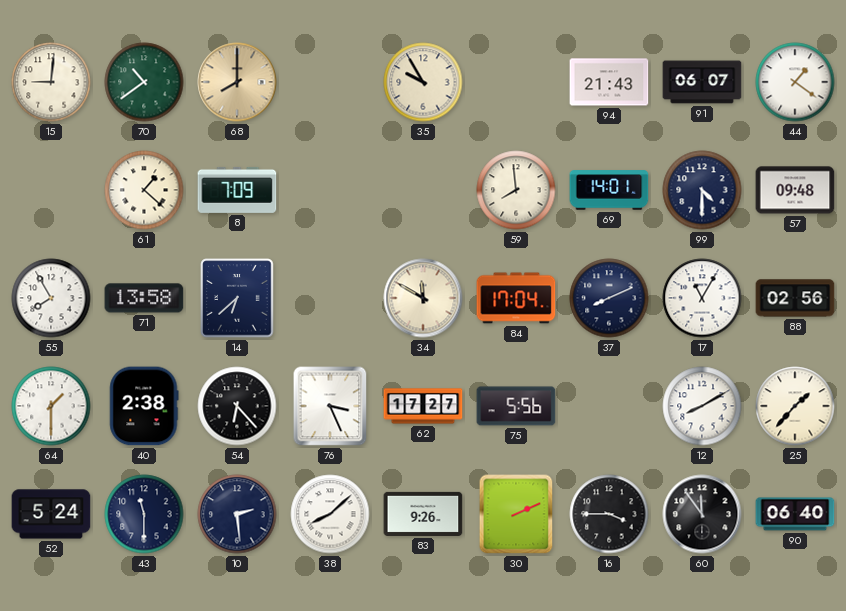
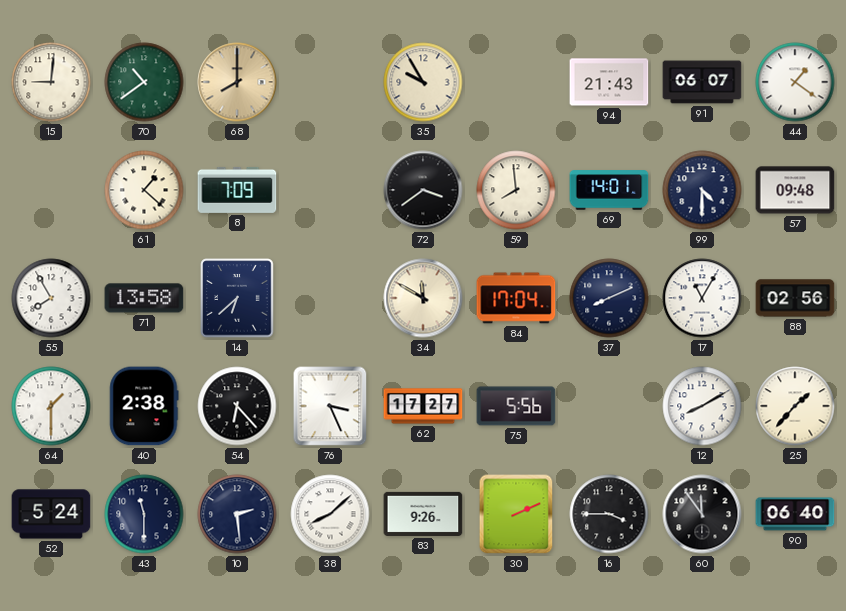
72: none -> 3:39
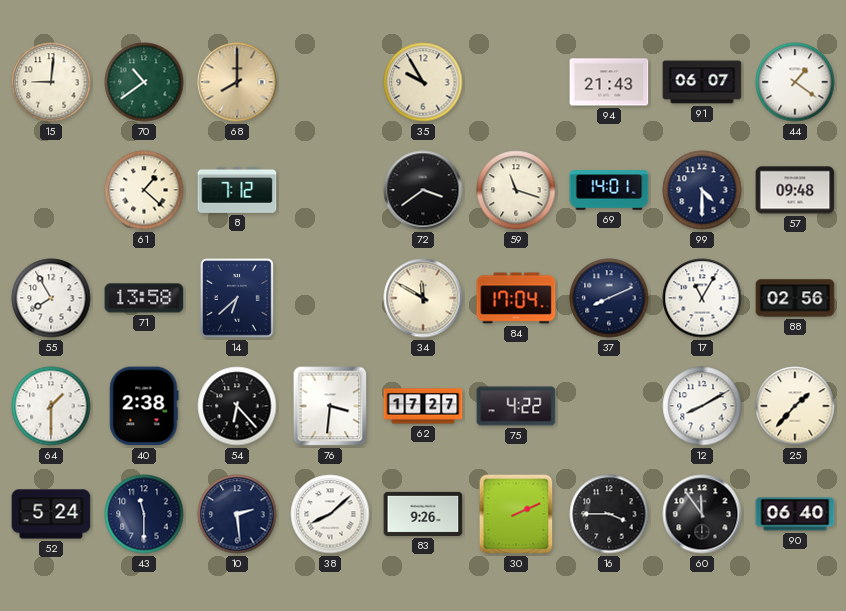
8: 7:09 -> 7:12
59: 7:59 -> 11:18
76: 3:26 -> 3:31
75: 5:56 -> 4:22
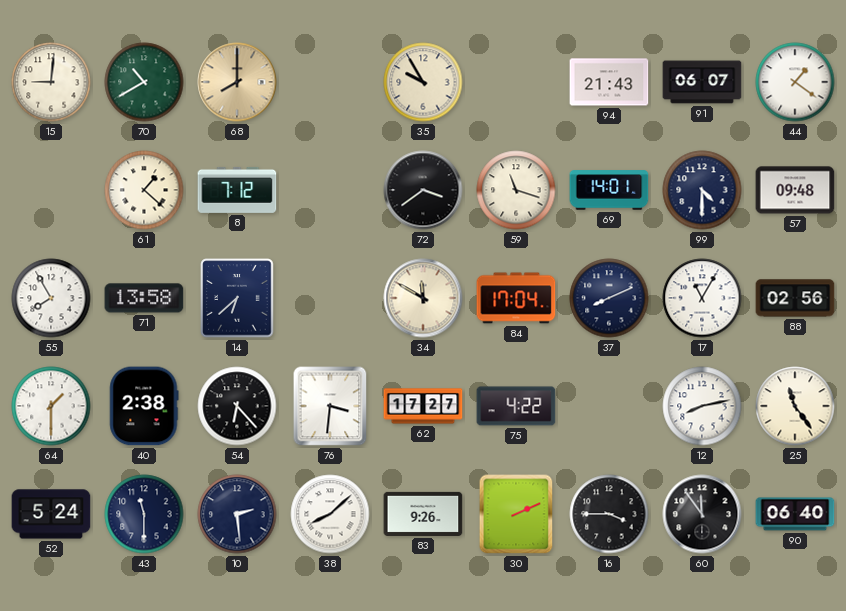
70: 10:39 -> 10:40
12: 8:10 -> 8:13
25: 1:37 -> 11:24
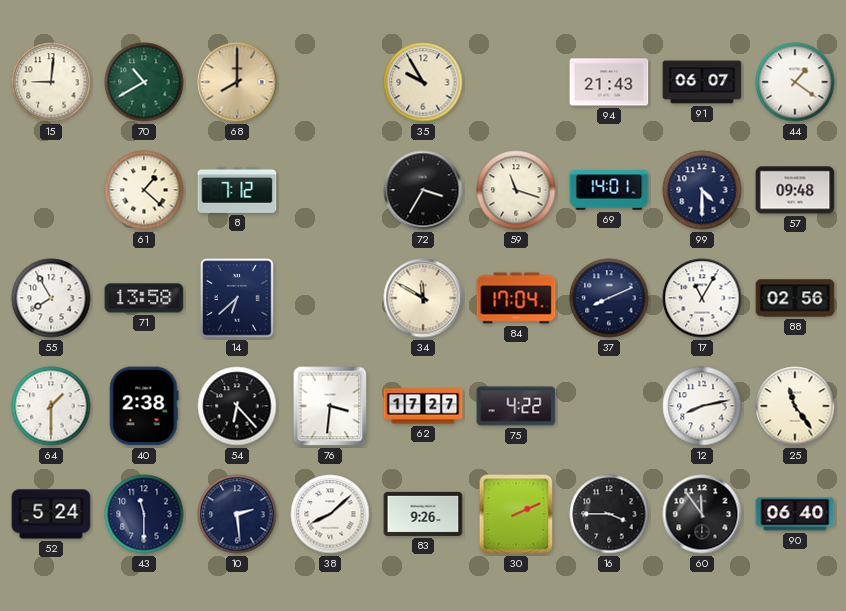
72: 3:39 -> 3:35
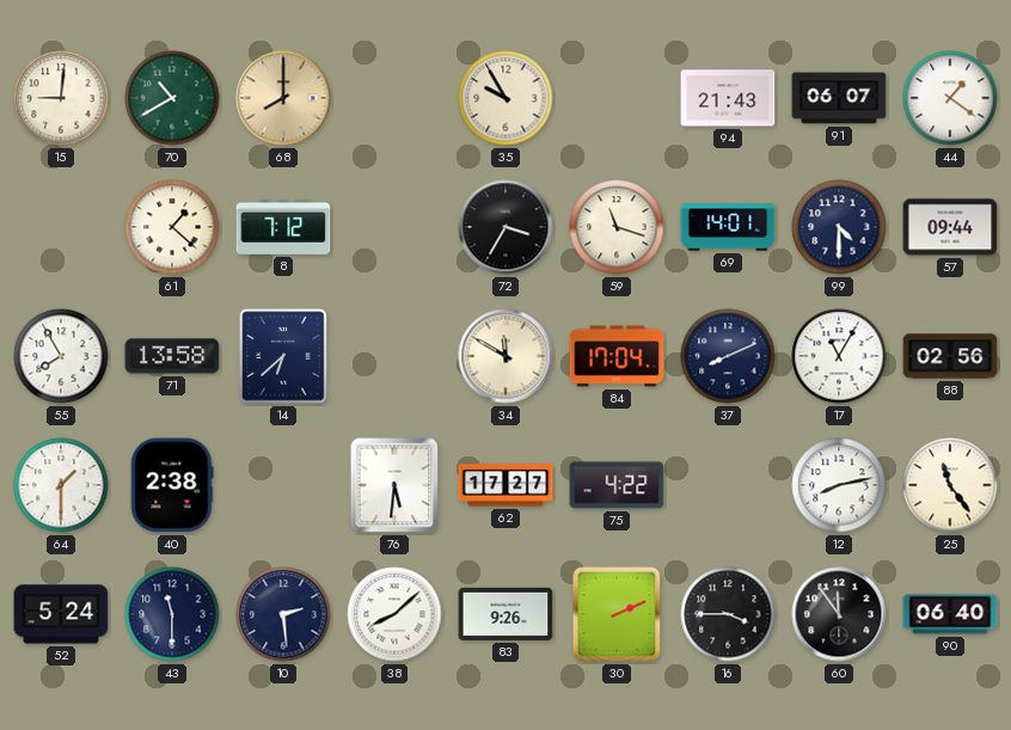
57: 09:48 -> 09:44
54: 6:23 -> none
76: 3:31 -> 5:31
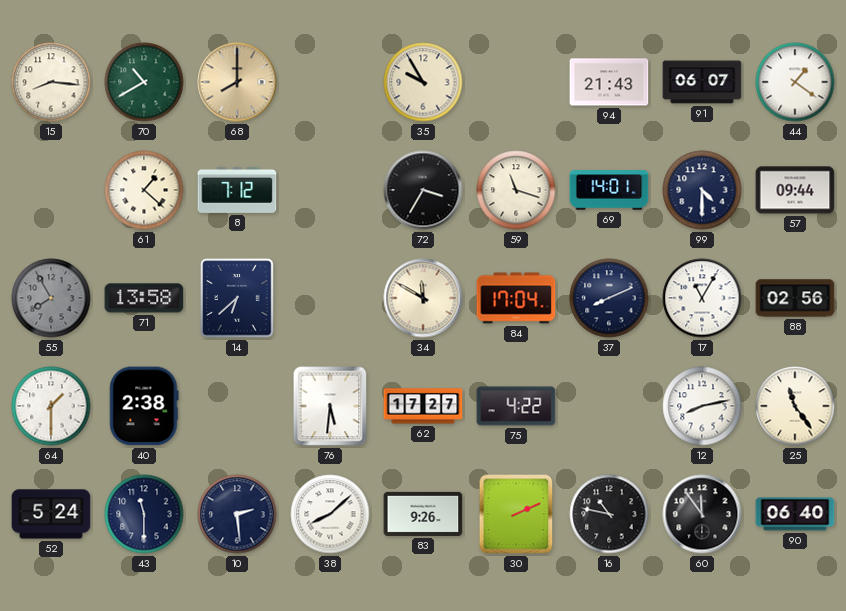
15: 9:01 -> 8:16
55 dial: white -> grey
16: 3:45 -> 10:47
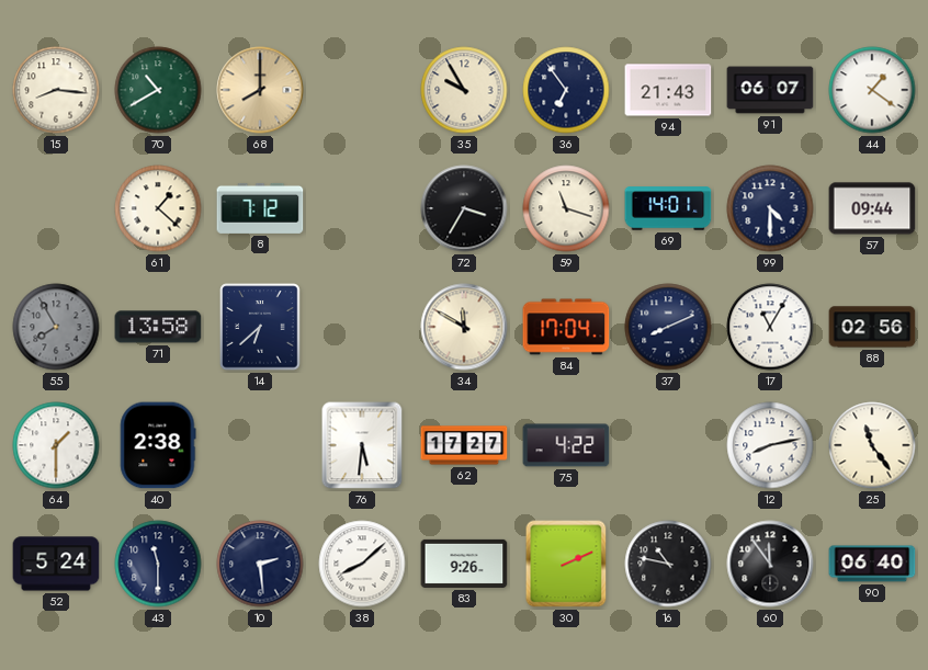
36: none -> 6:54
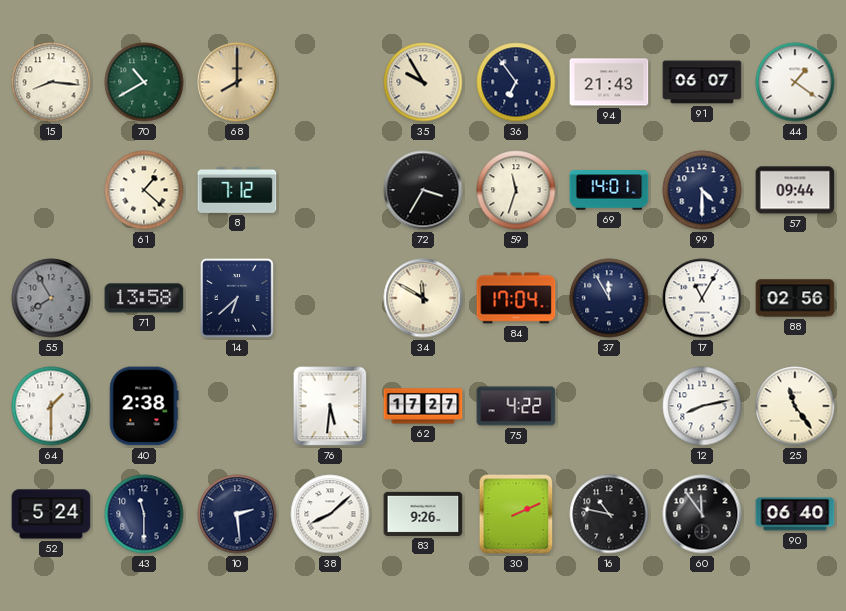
59: 11:18 -> 11:33
37: 8:11 -> 11:55
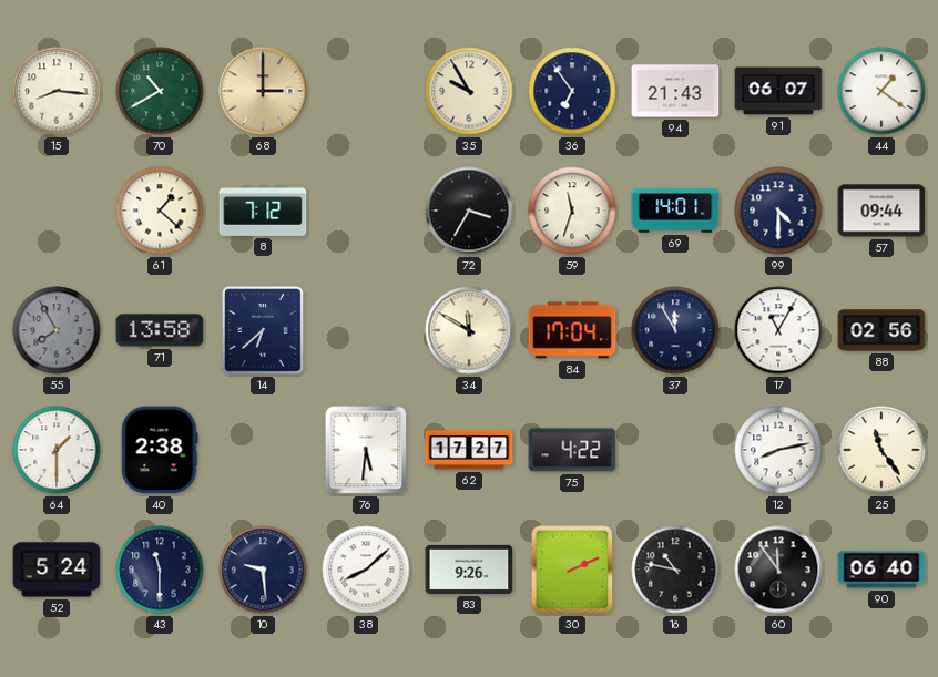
68: 8:00 -> 3:00
10: 2:29 -> 9:29
